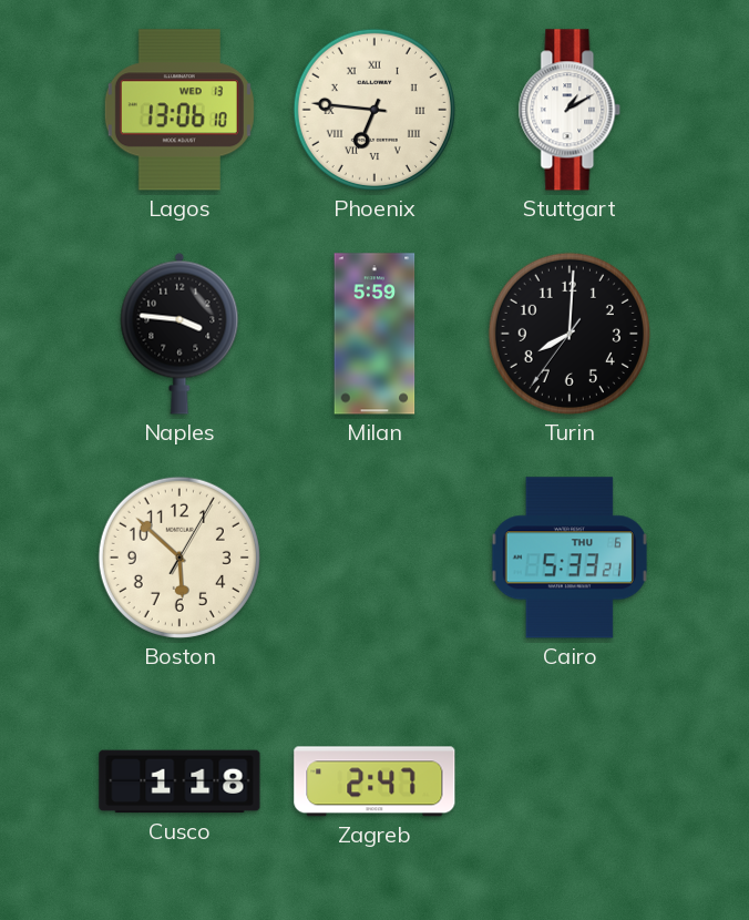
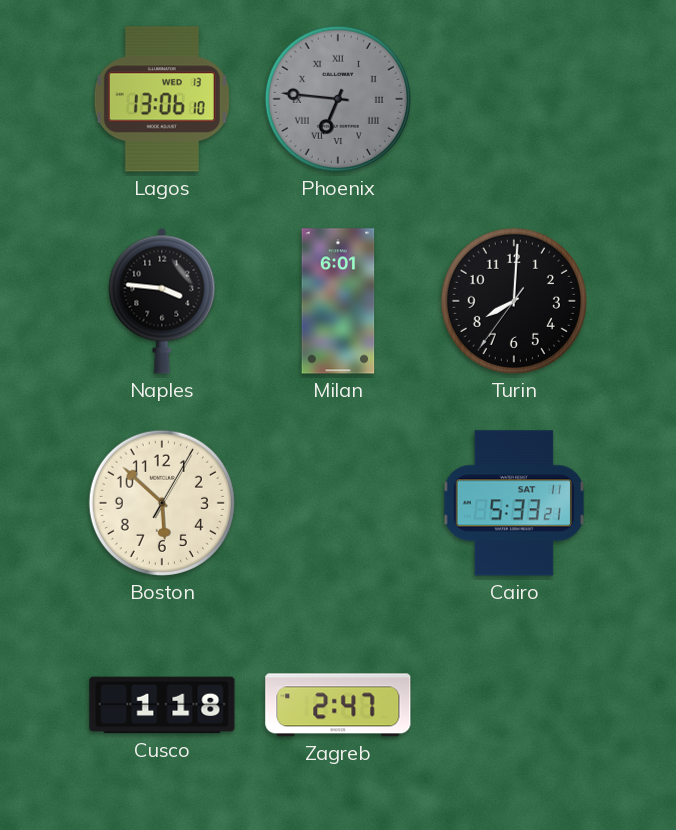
Phoenix dial: cream -> grey
Stuttgart: 1:10 -> none
Milan: 5:59 -> 6:01
Cairo date: THU 6 -> SAT 11
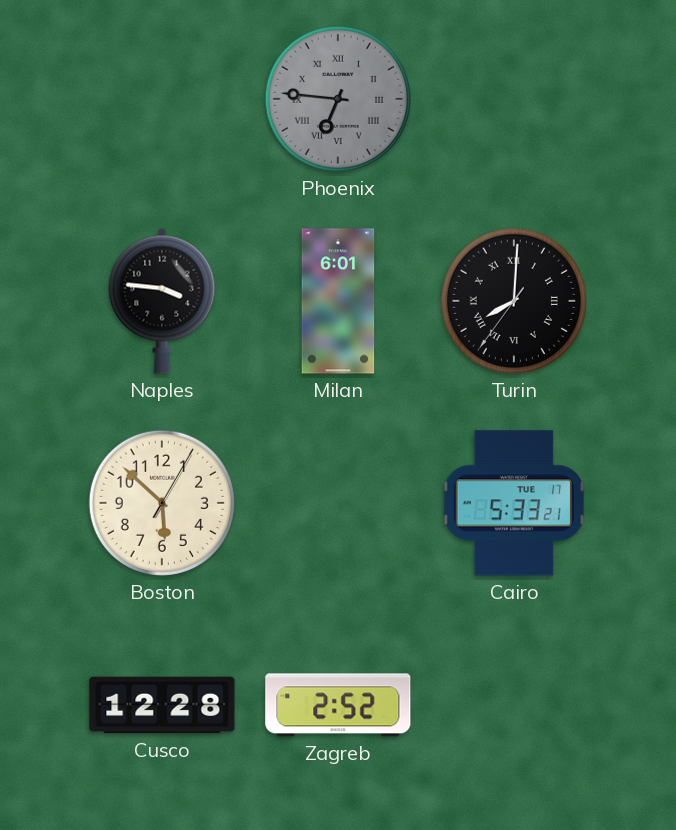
Lagos: 13:06 -> none
Turin numerals: Arabic -> Roman
Cairo date: SAT 11 -> TUE 17
Cusco: 1:18 -> 12:28
Zagreb: 2:47 -> 2:52
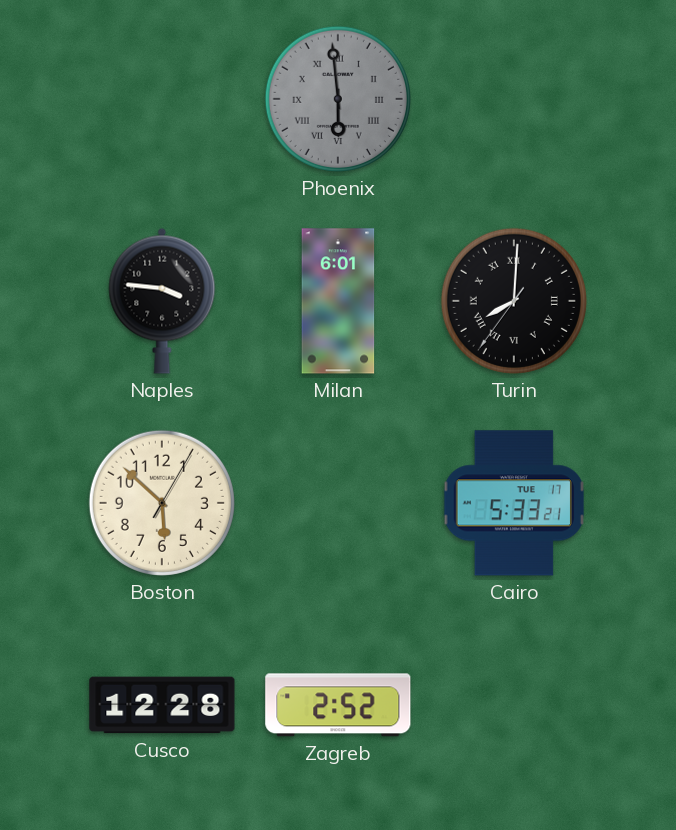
Phoenix: 6:46 -> 5:59
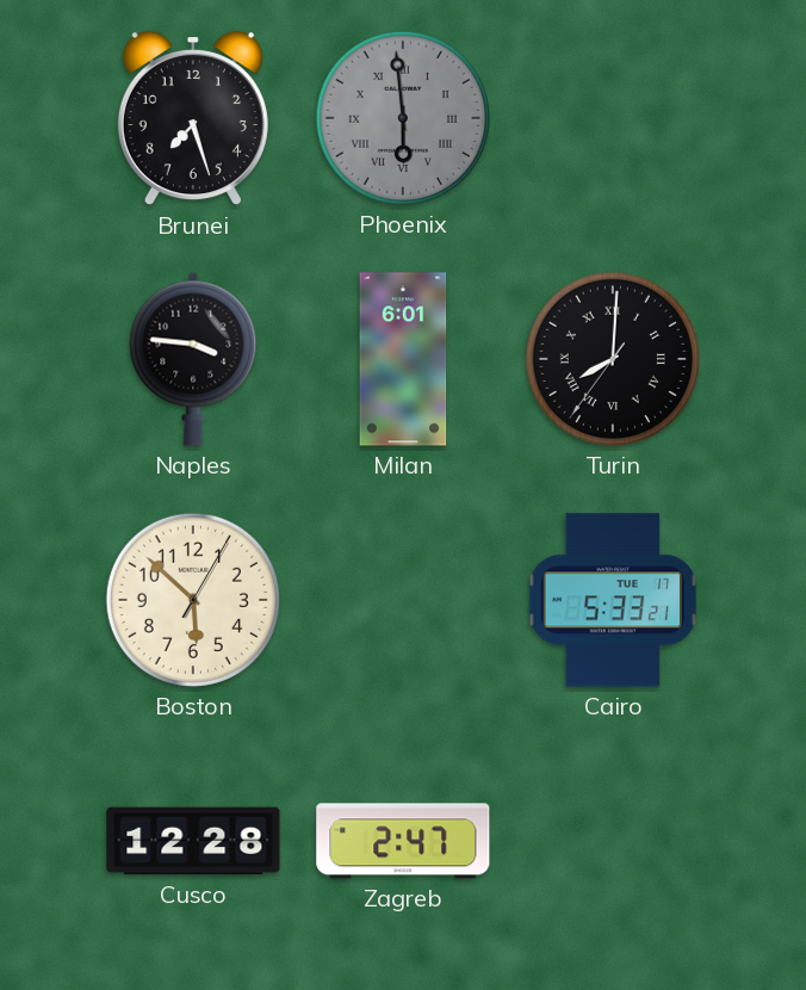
Brunei: none -> 7:27
Zagreb: 2:52 -> 2:47
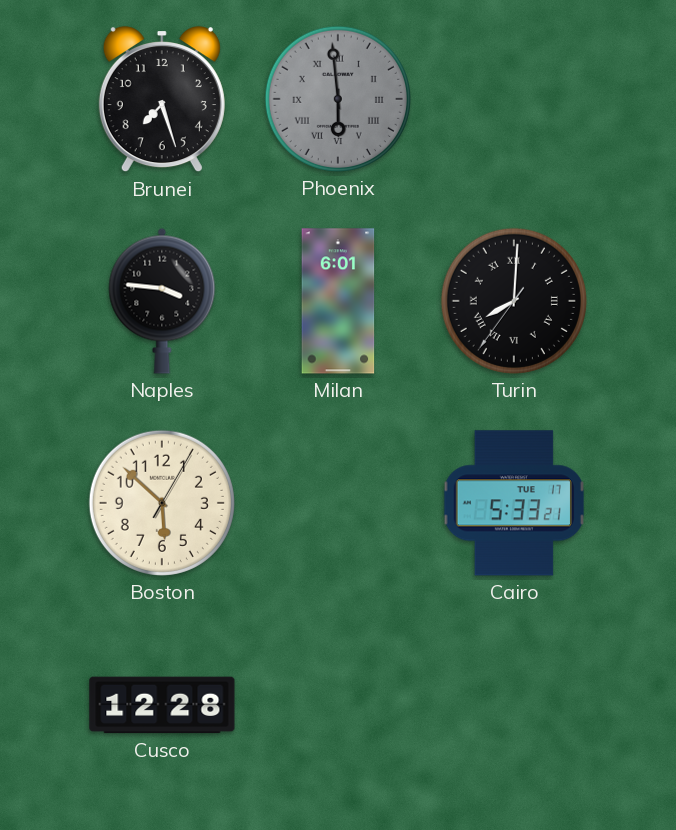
Zagreb: 2:47 -> none
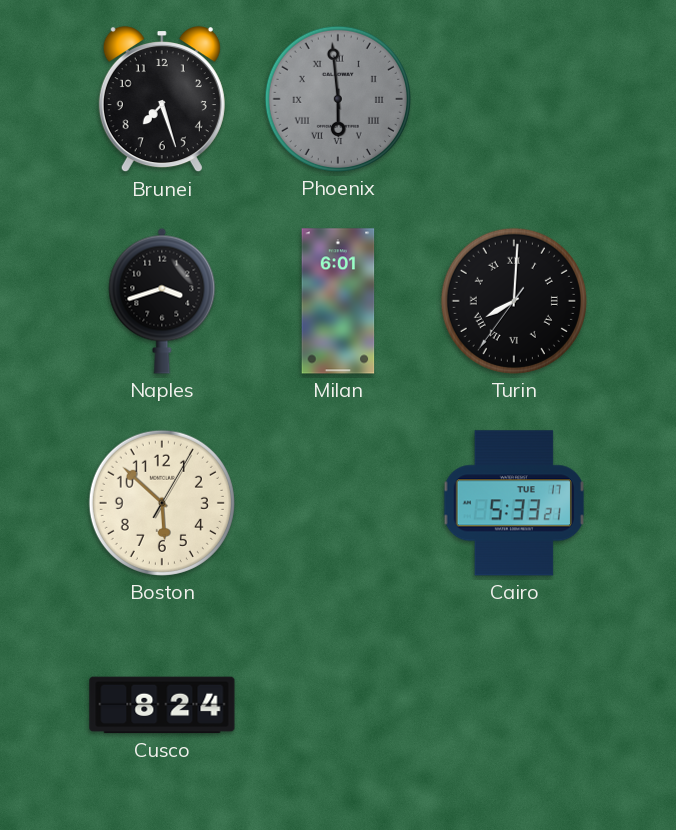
Naples: 3:46 -> 3:42
Cusco: 12:28 -> 8:24
